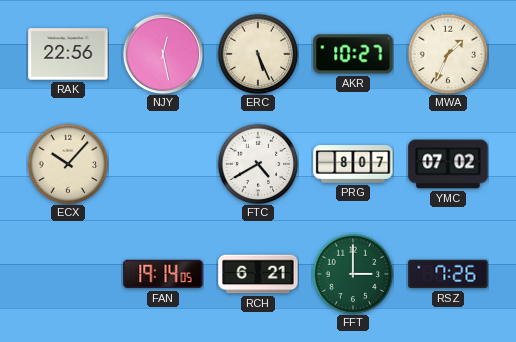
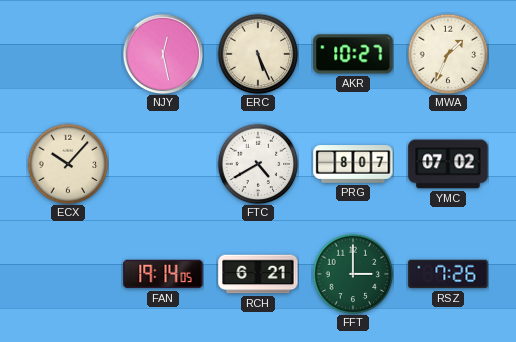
RAK: 22:56 -> none
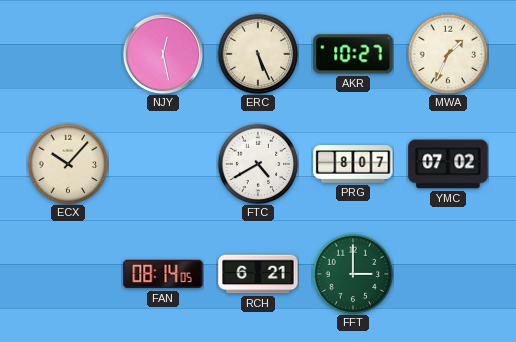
FAN: 19:14 -> 08:14
RSZ: 7:26 -> none
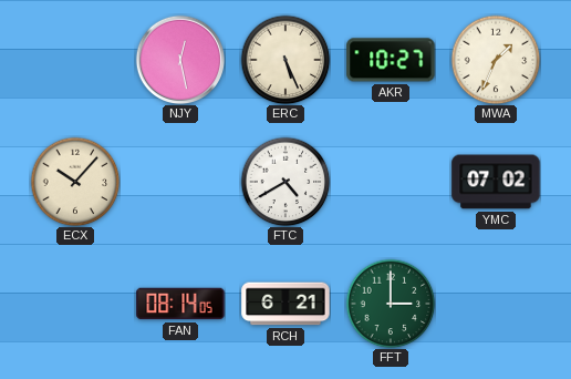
PRG: 8:07 -> none
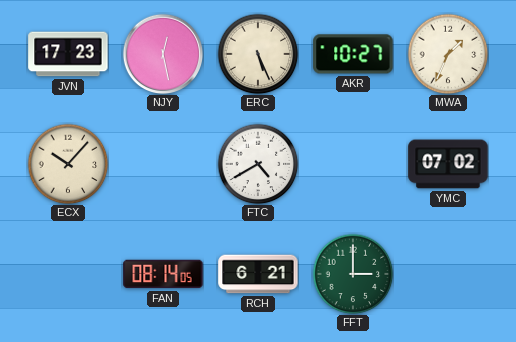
JVN: none -> 17:23
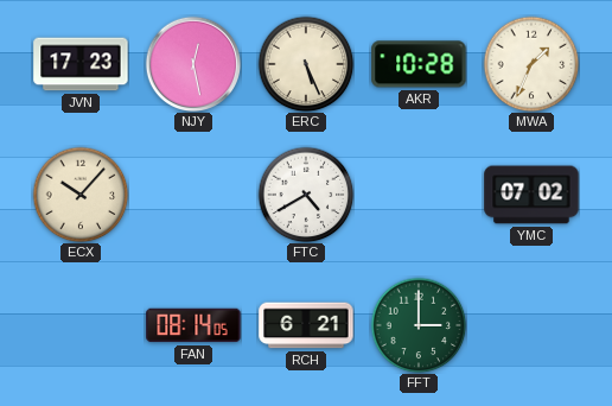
AKR: 10:27 -> 10:28
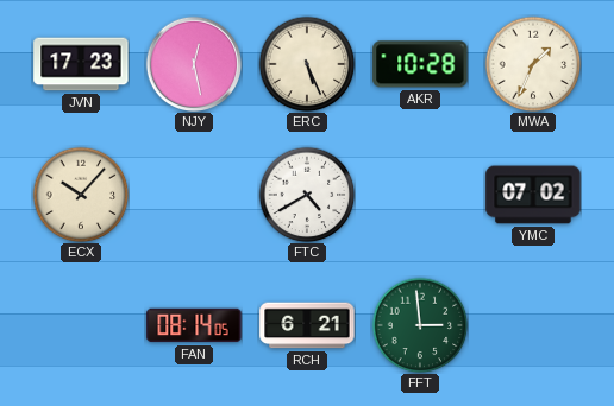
FFT: 3:00 -> 2:59
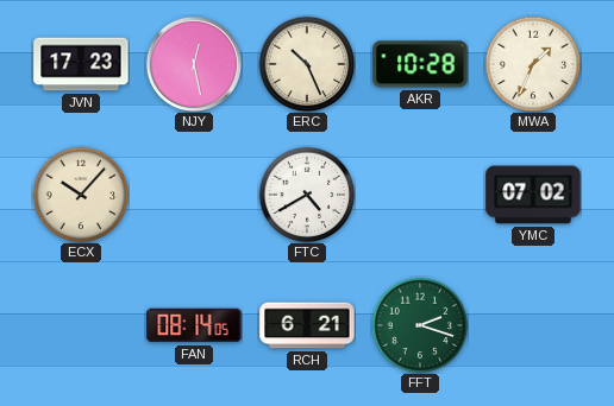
ERC: 5:26 -> 10:26
FFT: 2:59 -> 2:18
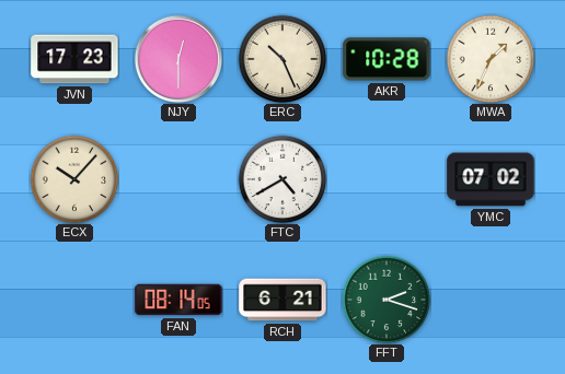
NJY: 12:28 -> 12:30
